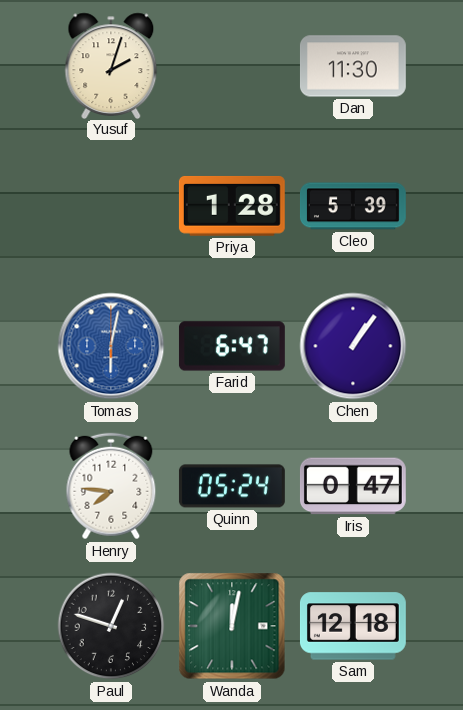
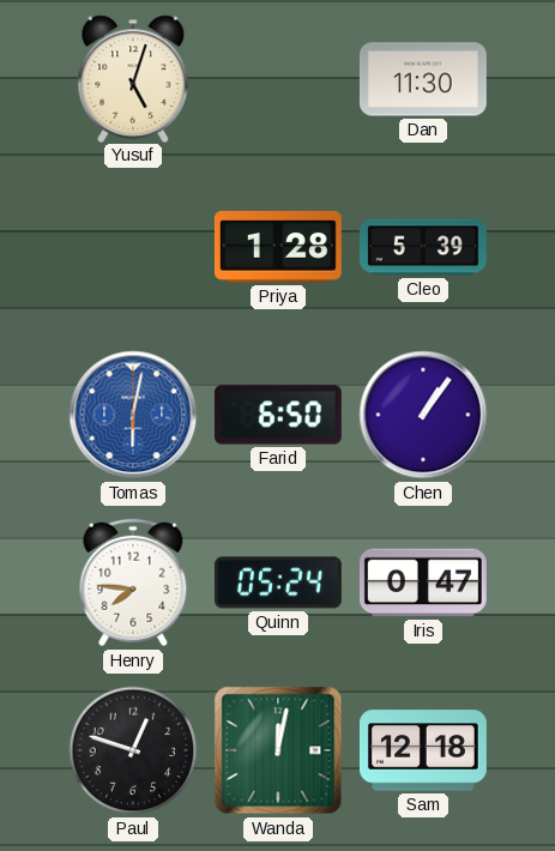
Yusuf: 2:03 -> 5:03
Farid: 6:47 -> 6:50
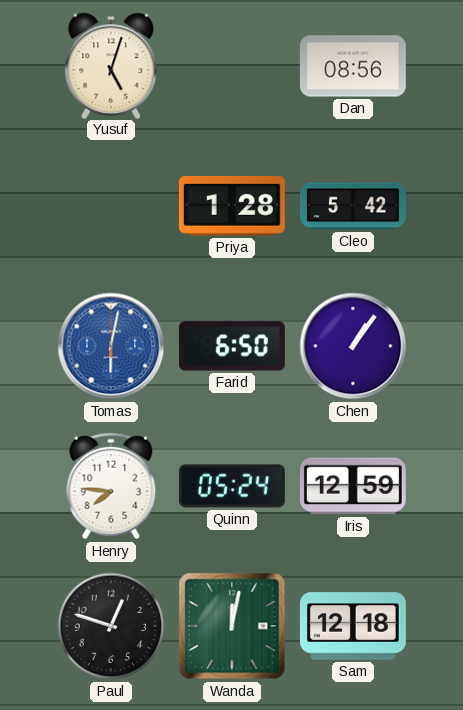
Dan: 11:30 -> 08:56
Cleo: 5:39 -> 5:42
Iris: 0:47 -> 12:59
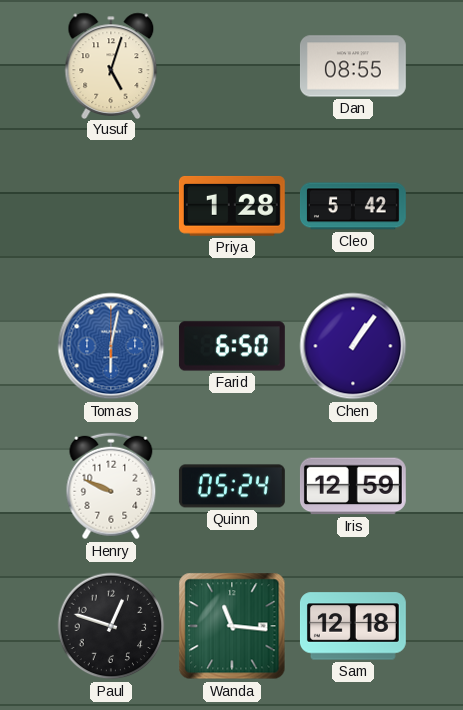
Dan: 08:56 -> 08:55
Henry: 7:46 -> 9:49
Wanda: 12:02 -> 11:16
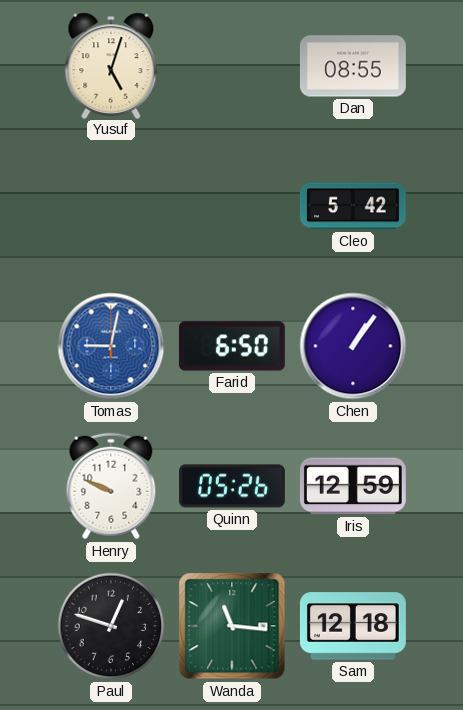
Priya: 1:28 -> none
Tomas: 6:02 -> 9:02
Quinn: 05:24 -> 05:26
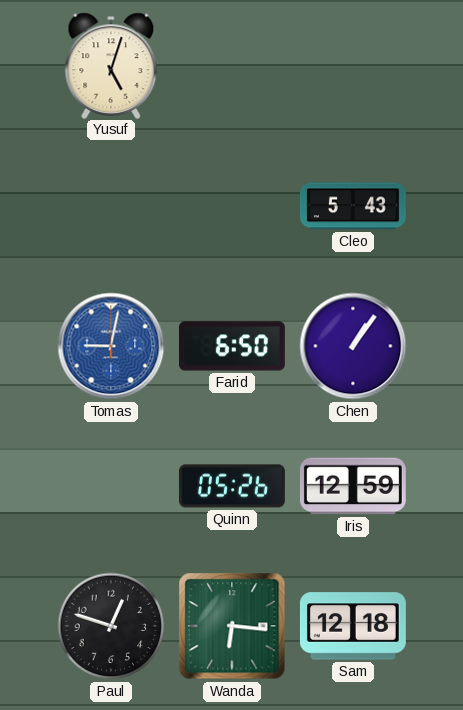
Dan: 08:55 -> none
Cleo: 5:42 -> 5:43
Henry: 9:49 -> none
Wanda: 11:16 -> 6:16
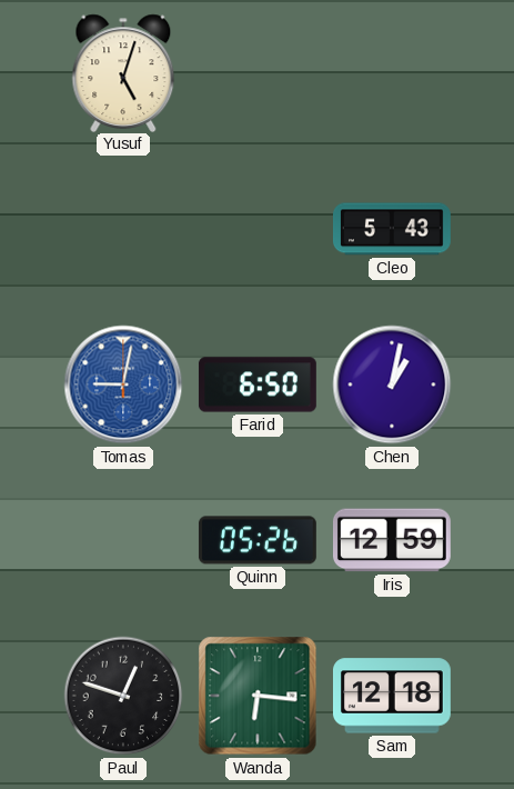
Chen: 1:06 -> 1:02
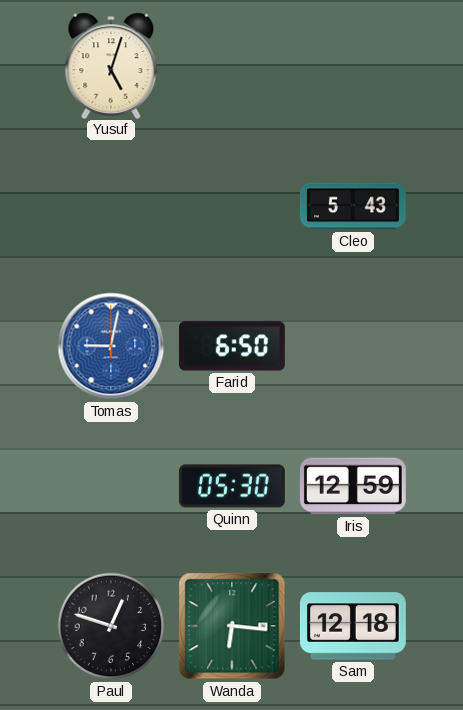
Chen: 1:02 -> none
Quinn: 05:26 -> 05:30
